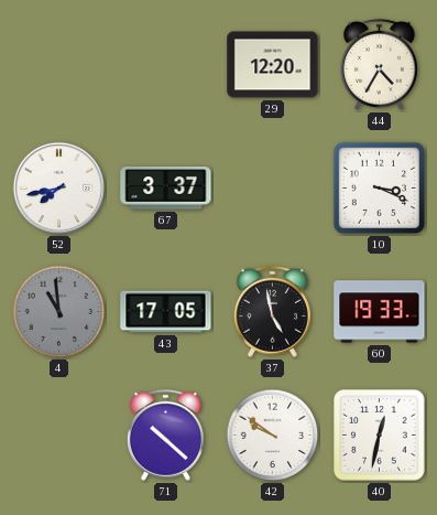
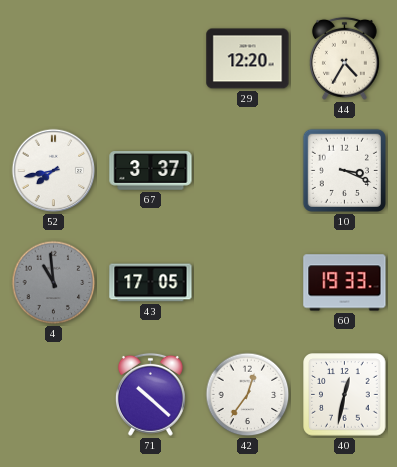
37: 4:58 -> none
42: 9:51 -> 12:36
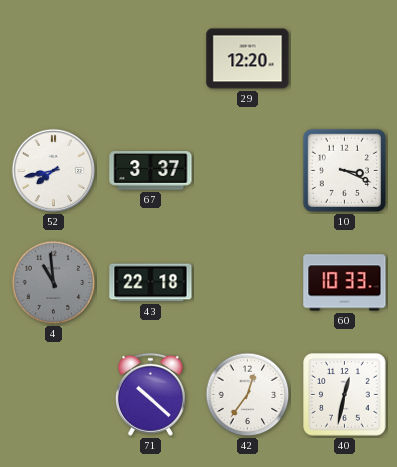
44: 4:35 -> none
43: 17:05 -> 22:18
60: 19:33 -> 10:33
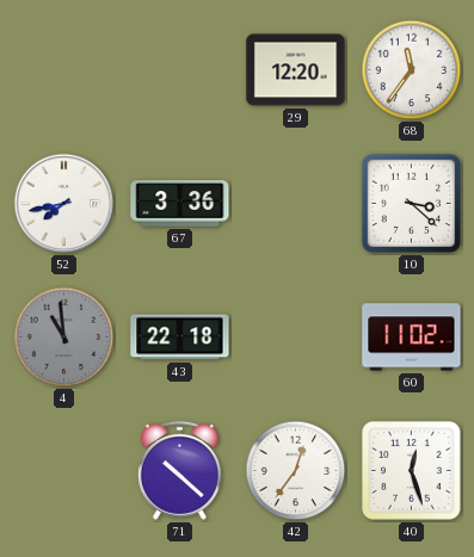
68: none -> 11:36
67: 3:37 -> 3:36
10: 3:19 -> 3:22
60: 10:33 -> 11:02
40: 12:32 -> 12:27
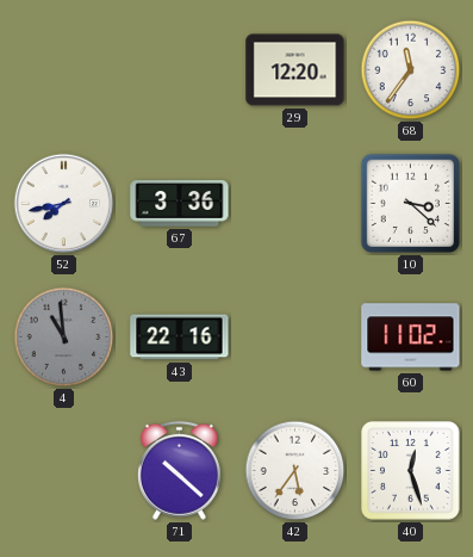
43: 22:18 -> 22:16
42: 12:36 -> 5:36
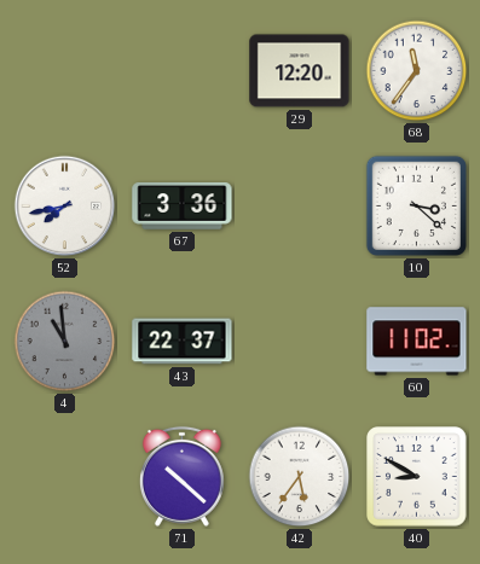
43: 22:16 -> 22:37
40: 12:27 -> 8:50
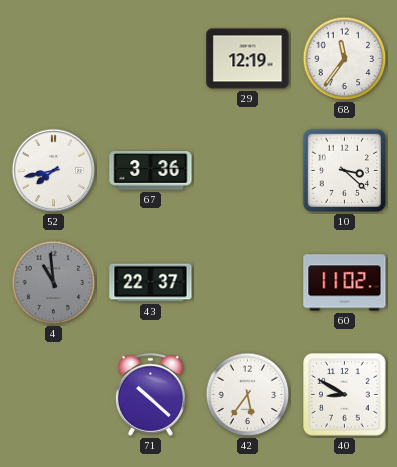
29: 12:20 -> 12:19
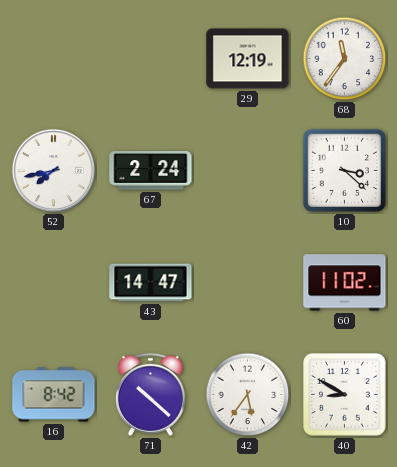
67: 3:36 -> 2:24
4: 10:59 -> none
43: 22:37 -> 14:47
16: none -> 8:42
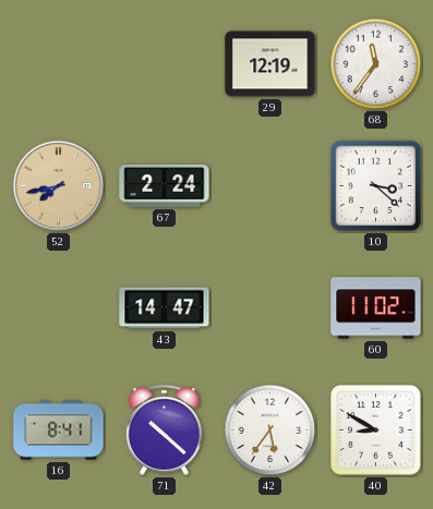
52 dial: white -> champagne
16: 8:42 -> 8:41
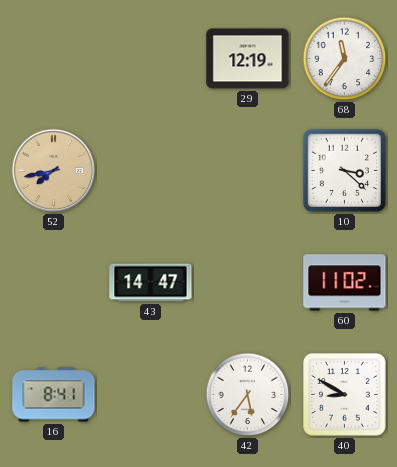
67: 2:24 -> none
71: 10:22 -> none
